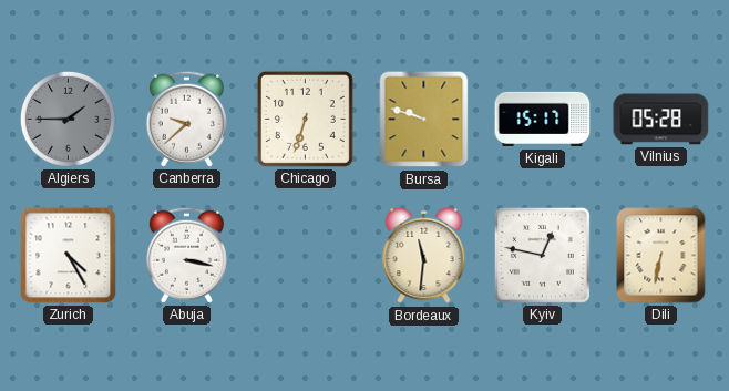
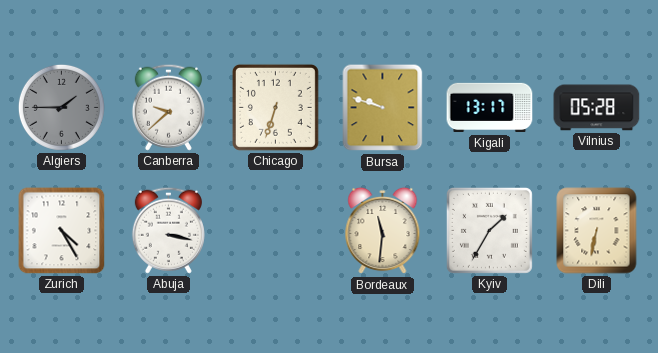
Kigali: 15:17 -> 13:17
Kyiv: 12:47 -> 1:35
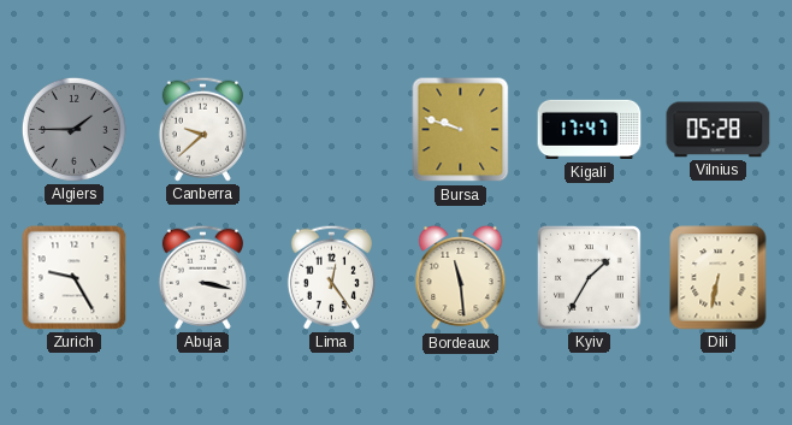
Chicago: 6:33 -> none
Kigali: 13:17 -> 17:47
Zurich: 4:25 -> 9:25
Lima: none -> 12:24
Bordeaux: 11:31 -> 11:29
